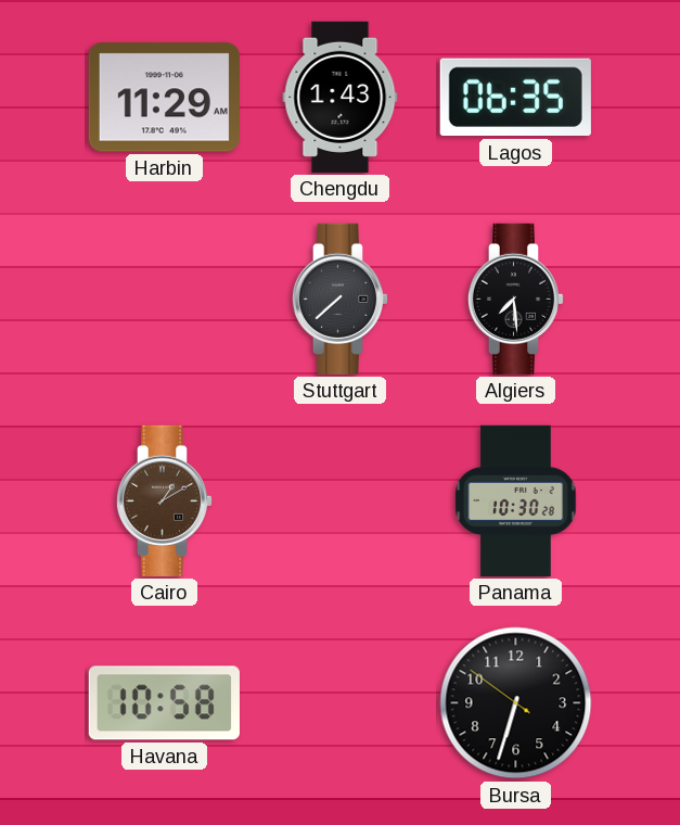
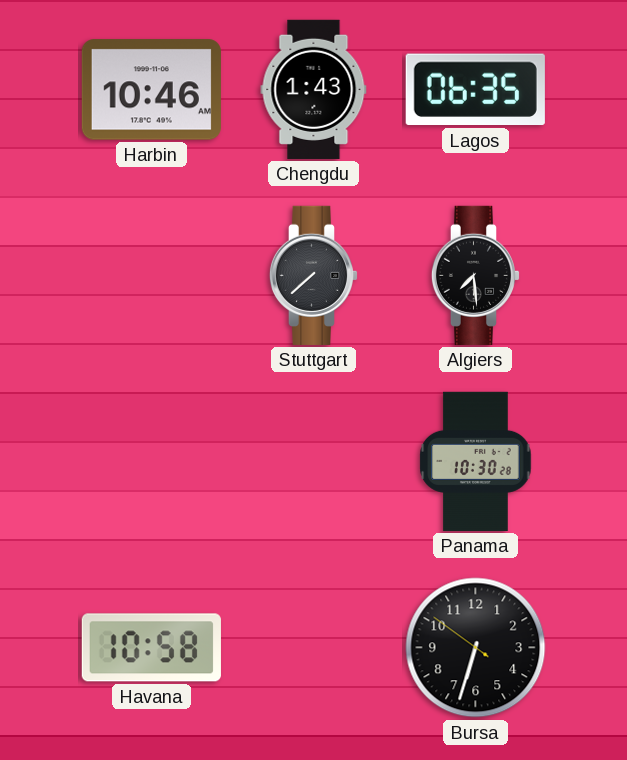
Harbin: 11:29 -> 10:46
Cairo: 1:10 -> none
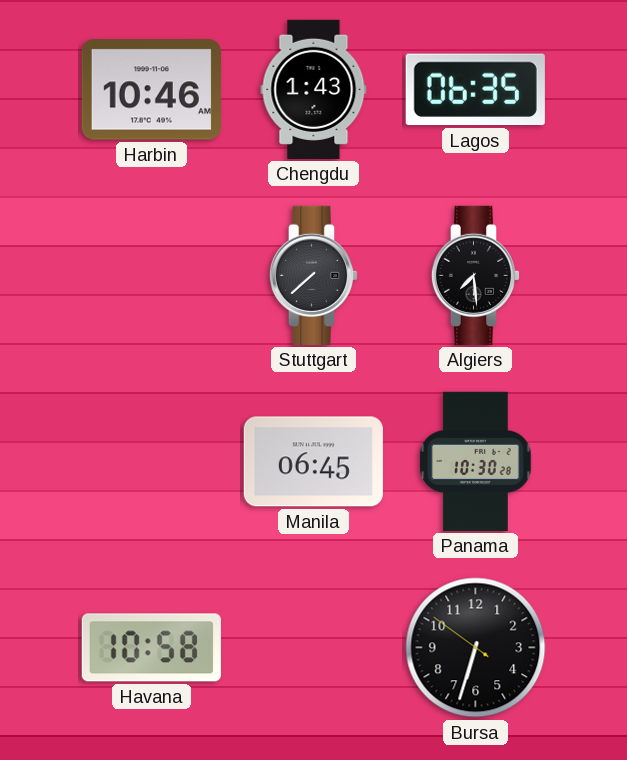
Manila: none -> 06:45
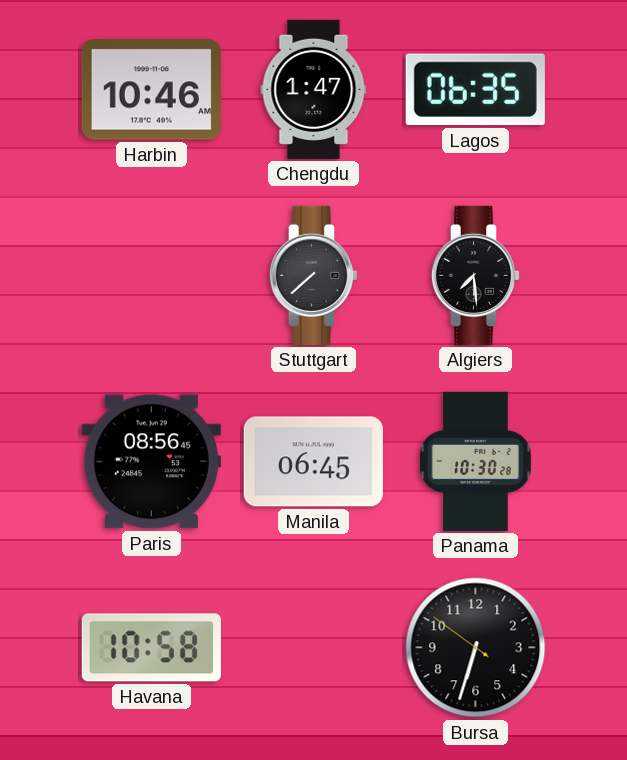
Chengdu: 1:43 -> 1:47
Paris: none -> 08:56
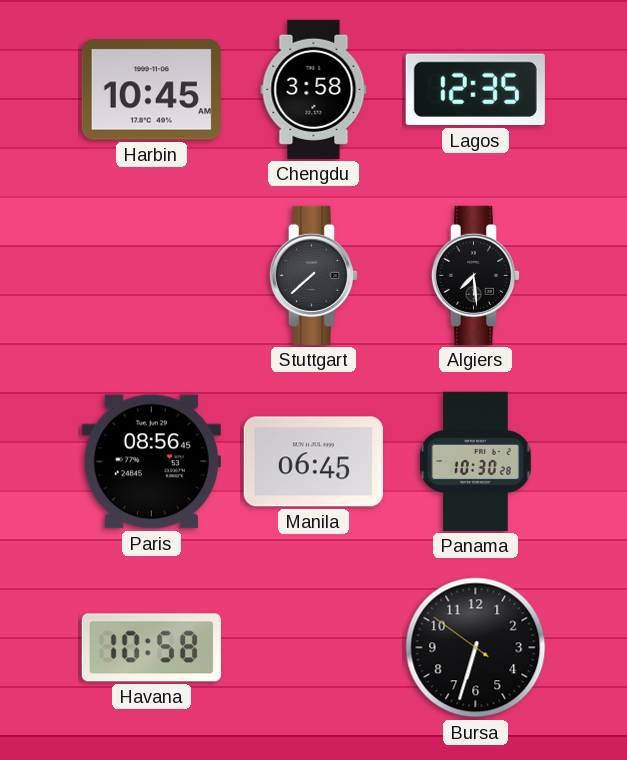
Harbin: 10:46 -> 10:45
Chengdu: 1:47 -> 3:58
Lagos: 06:35 -> 12:35
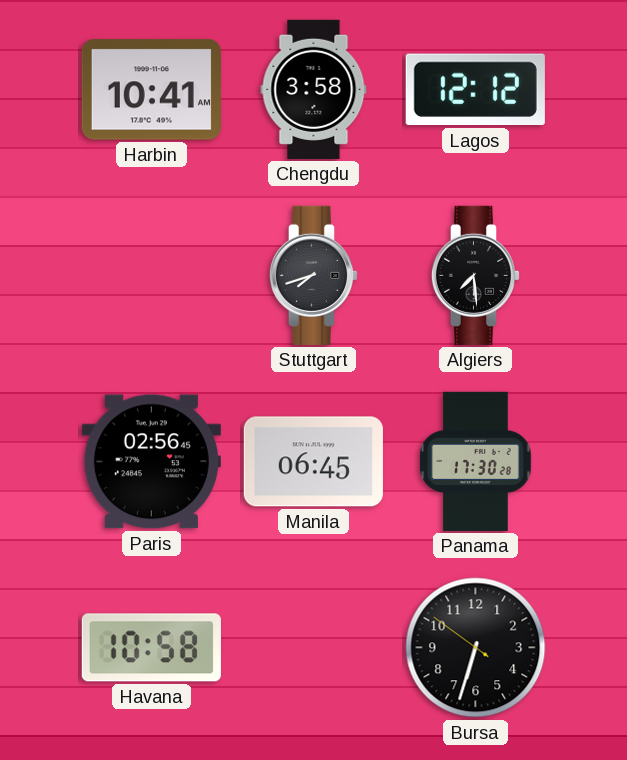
Harbin: 10:45 -> 10:41
Lagos: 12:35 -> 12:12
Stuttgart: 7:38 -> 7:42
Paris: 08:56 -> 02:56
Panama: 10:30 -> 17:30
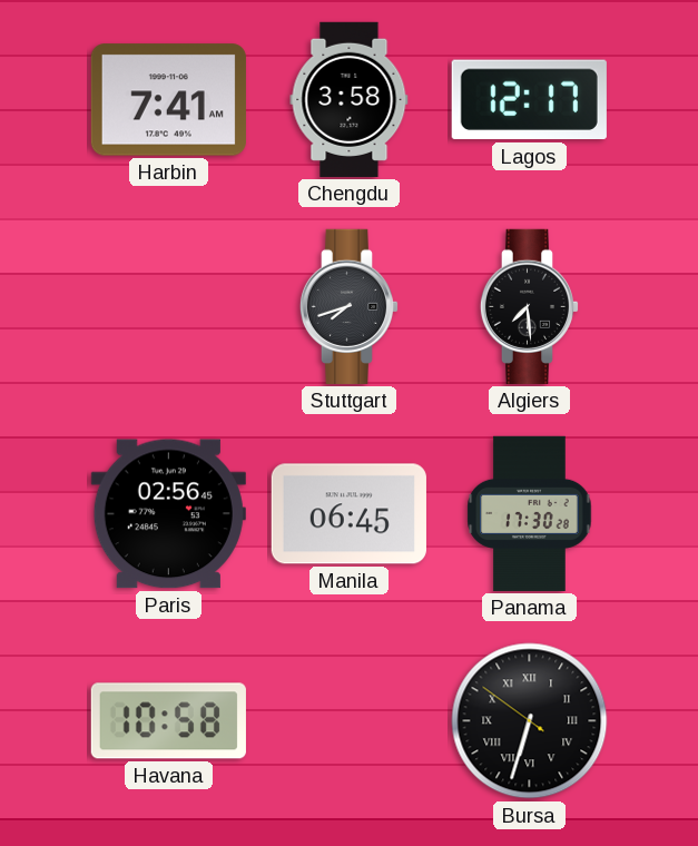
Harbin: 10:41 -> 7:41
Lagos: 12:12 -> 12:17
Bursa numerals: Arabic -> Roman
